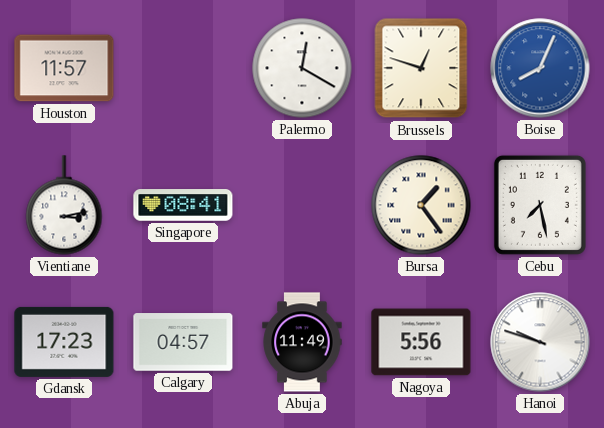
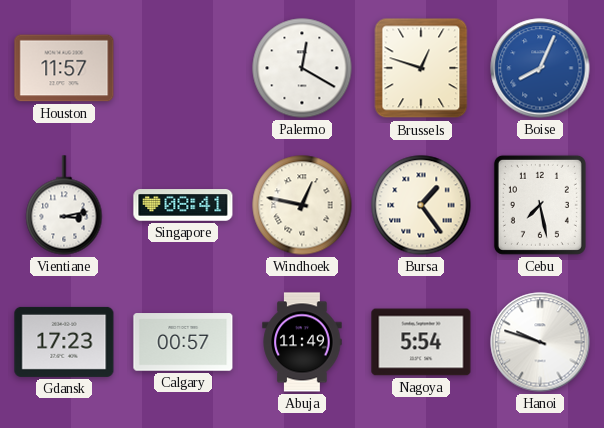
Windhoek: none -> 12:47
Calgary: 04:57 -> 00:57
Nagoya: 5:56 -> 5:54
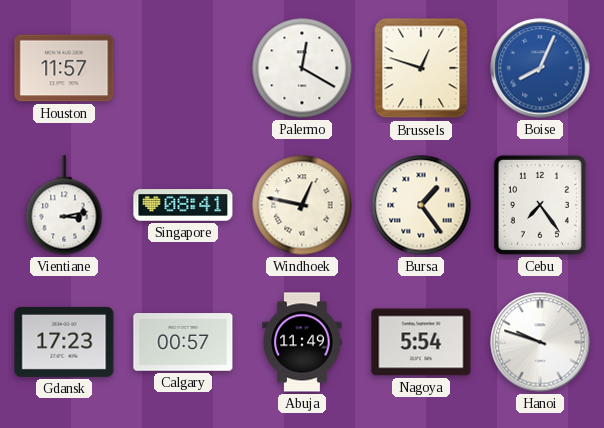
Cebu: 7:28 -> 7:24
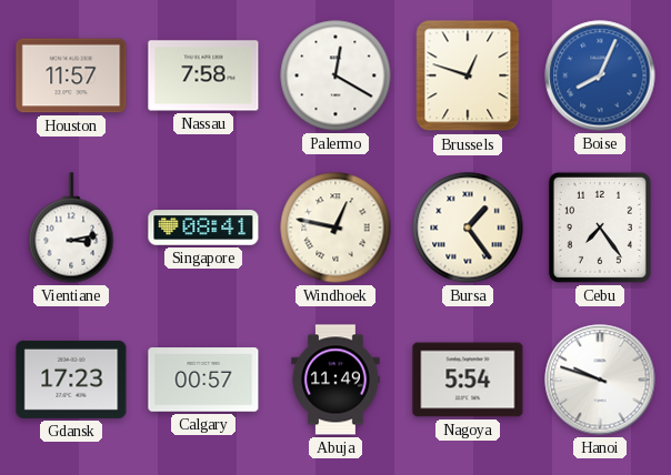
Nassau: none -> 7:58
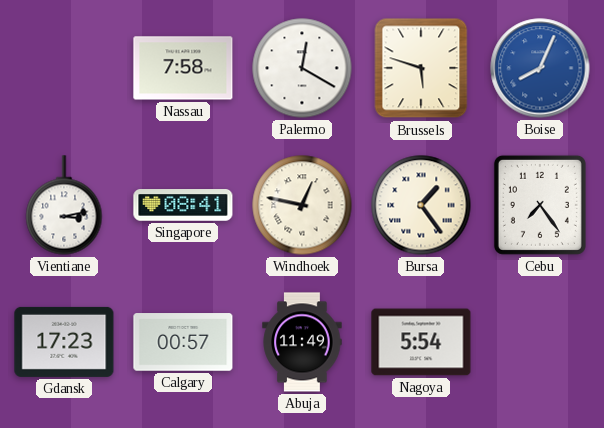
Houston: 11:57 -> none
Brussels: 12:48 -> 5:48
Hanoi: 9:48 -> none
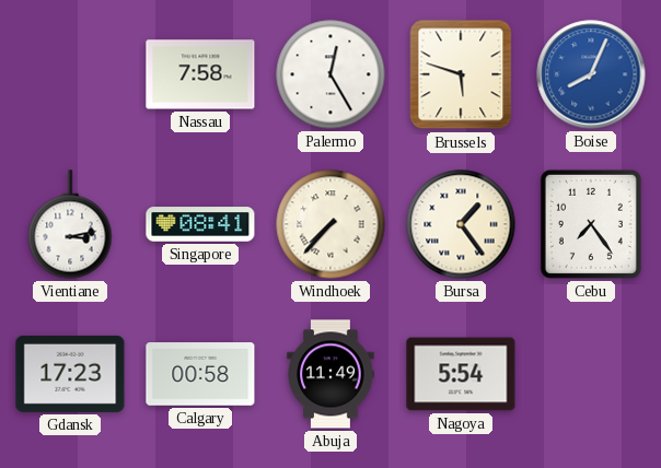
Palermo: 12:20 -> 12:25
Windhoek: 12:47 -> 7:37
Calgary: 00:57 -> 00:58
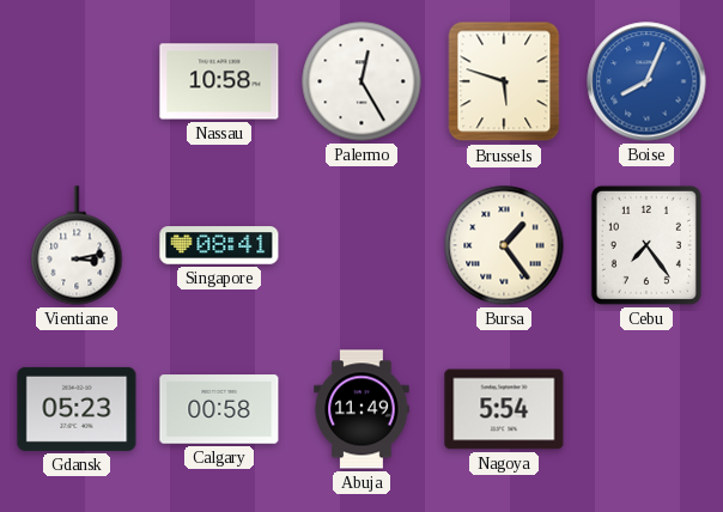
Nassau: 7:58 -> 10:58
Windhoek: 7:37 -> none
Gdansk: 17:23 -> 05:23
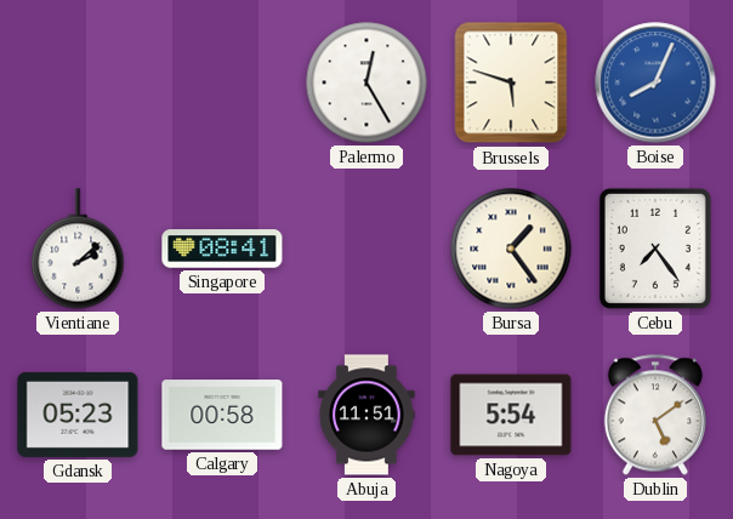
Nassau: 10:58 -> none
Vientiane: 3:13 -> 2:08
Abuja: 11:49 -> 11:51
Dublin: none -> 5:09
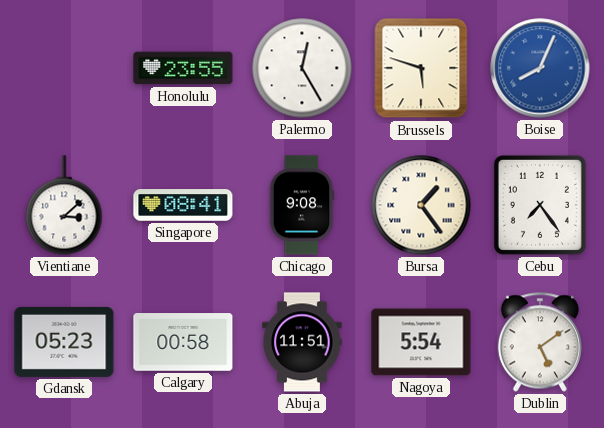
Honolulu: none -> 23:55
Vientiane: 2:08 -> 3:08
Chicago: none -> 9:08
